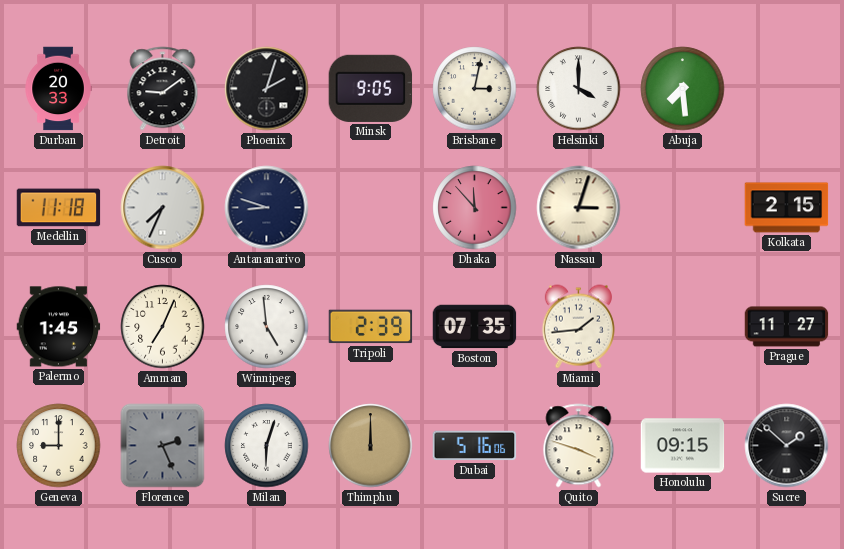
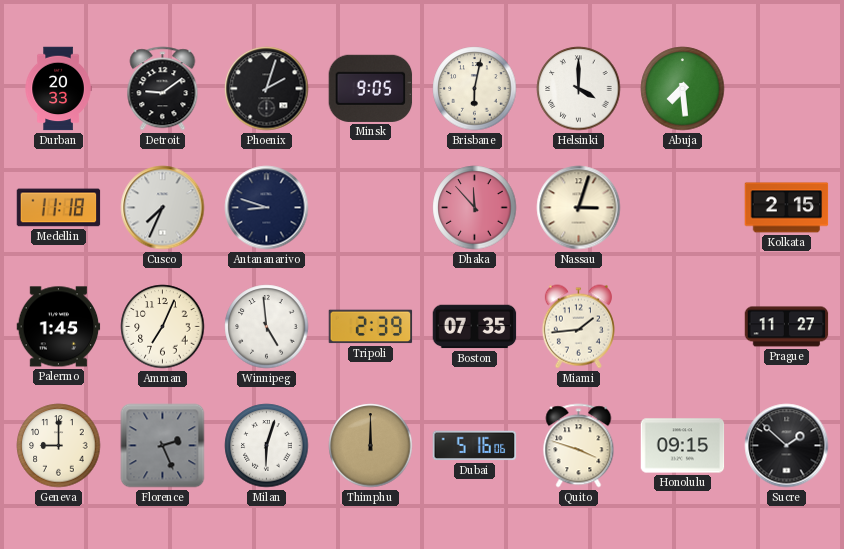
Brisbane: 3:02 -> 6:02
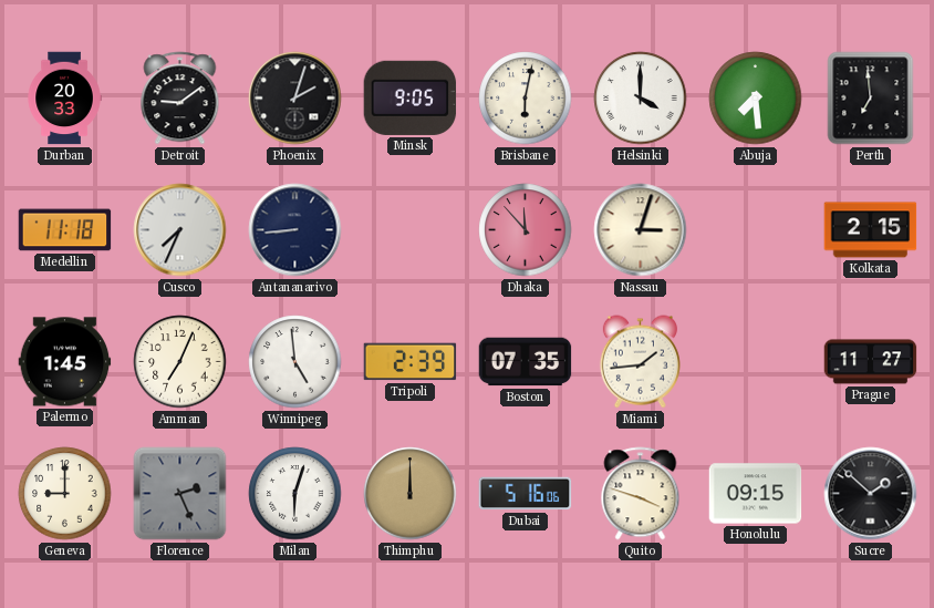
Perth: none -> 6:59
Antananarivo: 8:48 -> 8:44
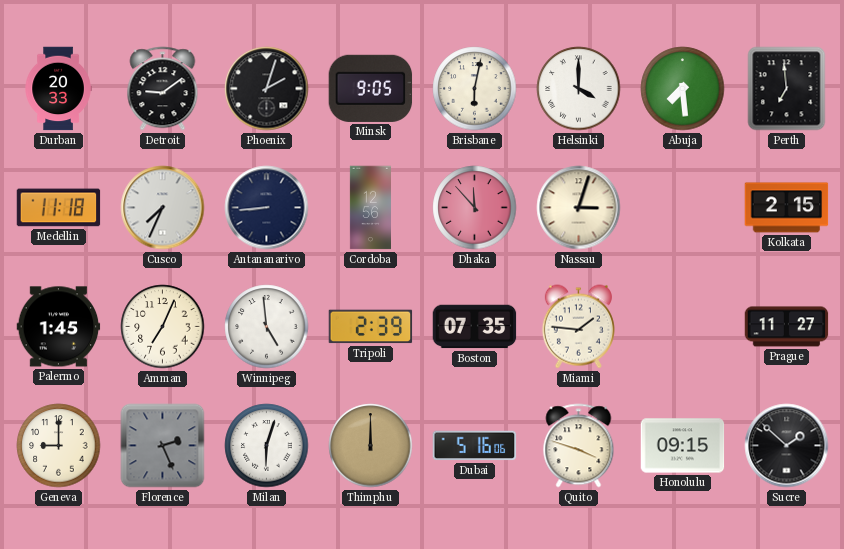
Cordoba: none -> 12:56
Miami: 1:44 -> 1:46
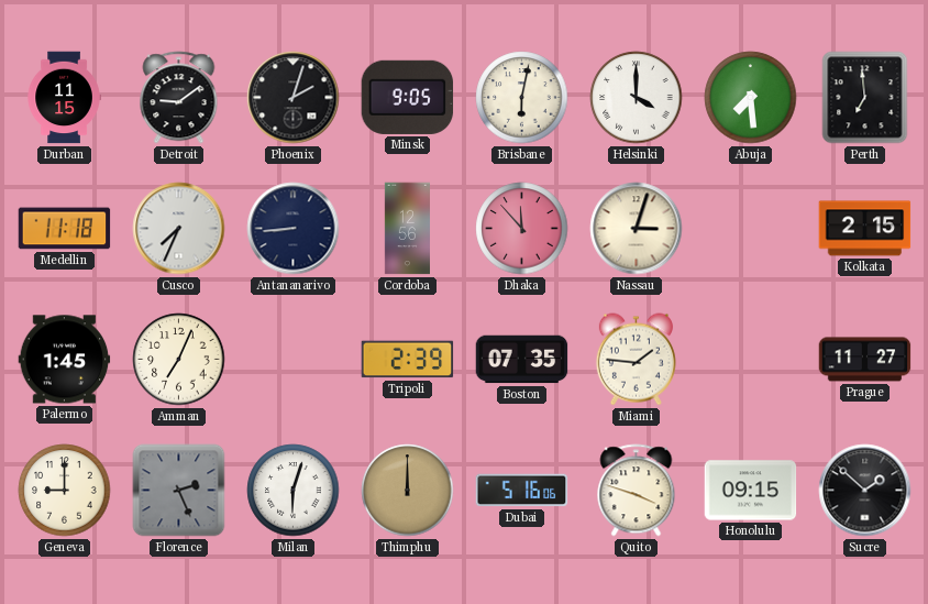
Durban: 20:33 -> 11:15
Winnipeg: 4:59 -> none
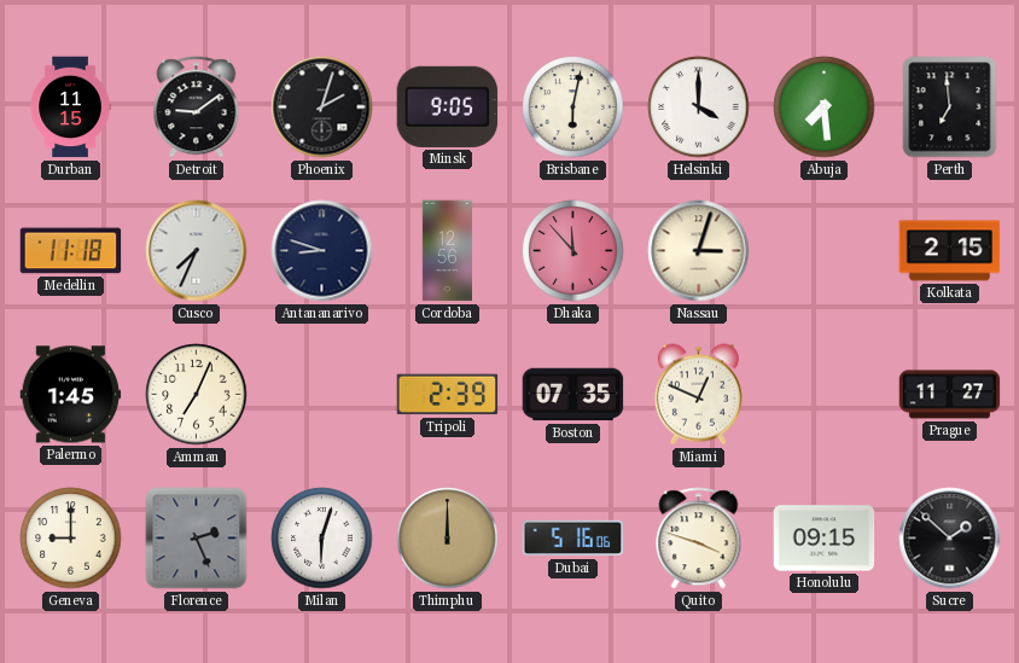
Antananarivo: 8:44 -> 8:48
Miami: 1:46 -> 12:49
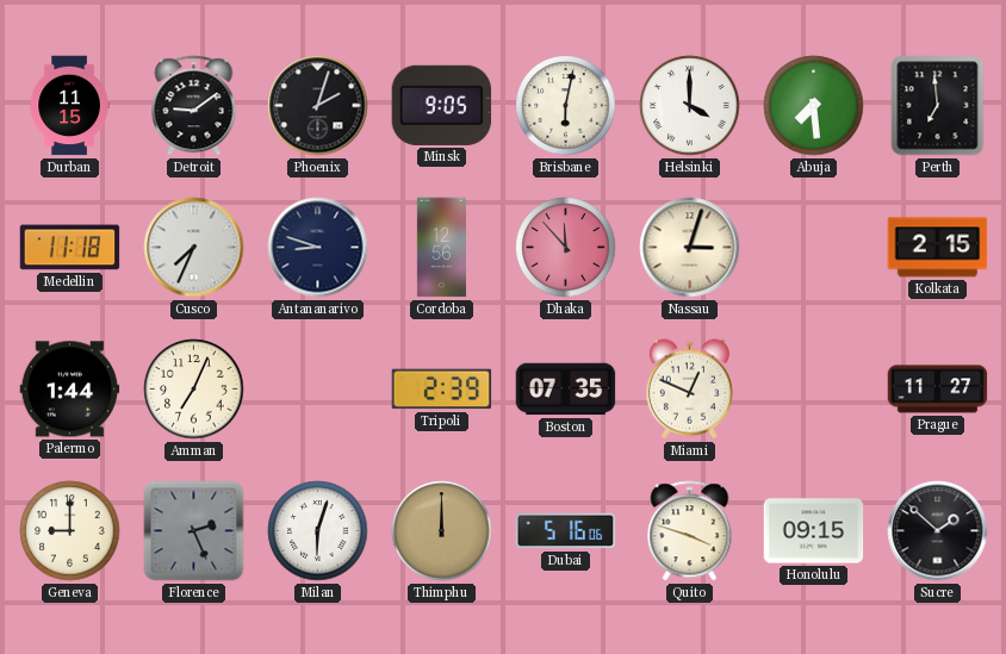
Palermo: 1:45 -> 1:44
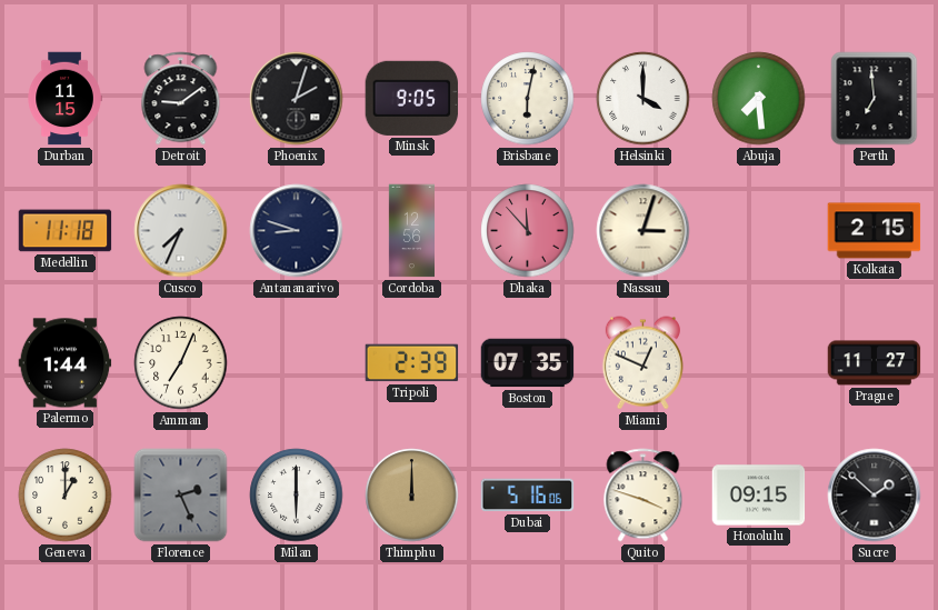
Geneva: 9:00 -> 1:00
Milan: 6:03 -> 6:00
